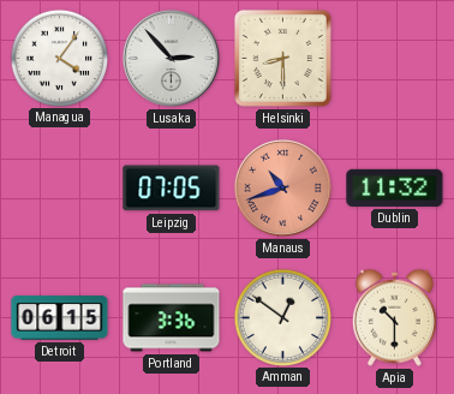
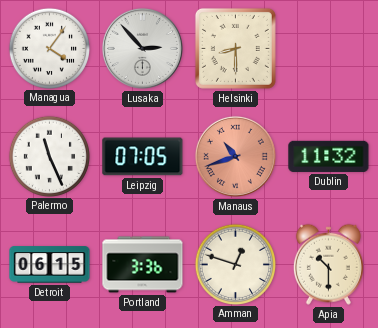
Palermo: none -> 11:26
Amman: 12:51 -> 12:48
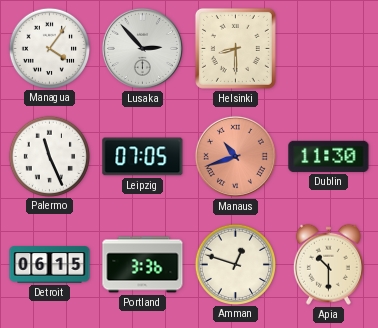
Dublin: 11:32 -> 11:30
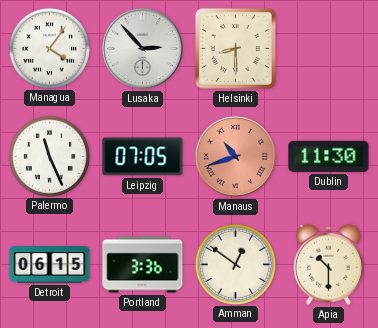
Amman: 12:48 -> 12:51
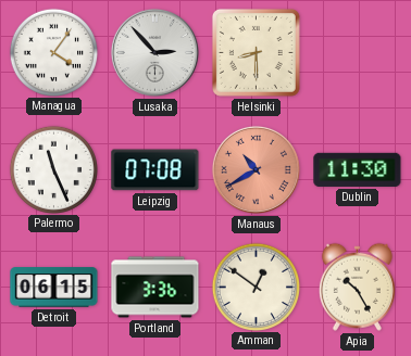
Leipzig: 07:05 -> 07:08
Manaus: 10:42 -> 10:40
Apia: 10:30 -> 10:25
